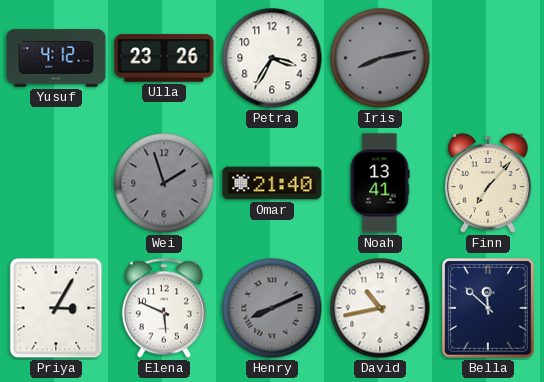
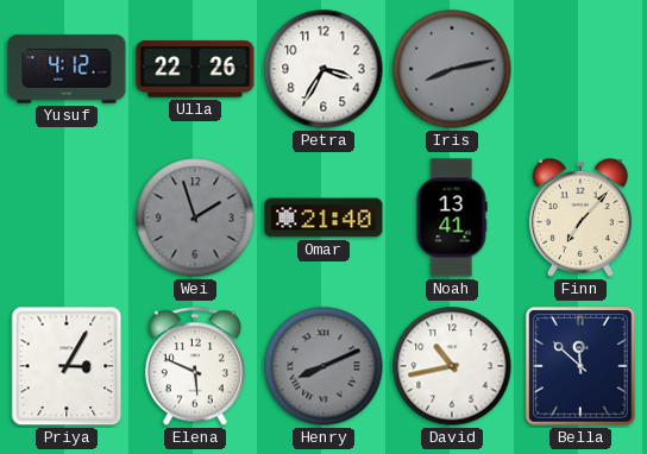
Ulla: 23:26 -> 22:26
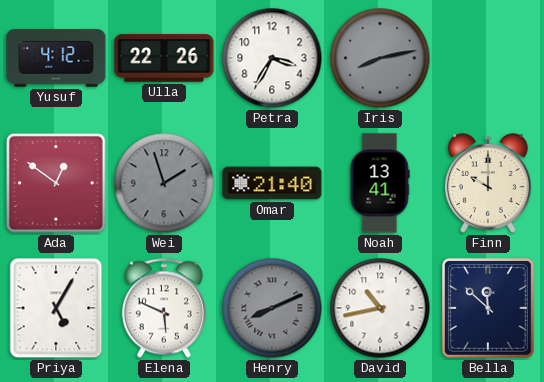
Ada: none -> 12:51
Finn: 7:07 -> 10:00
Priya: 3:05 -> 5:05
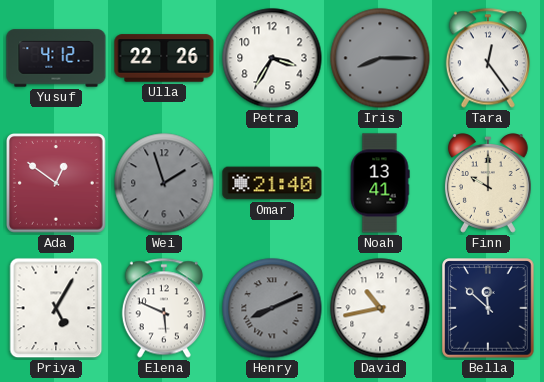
Iris: 8:13 -> 8:15
Tara: none -> 12:24
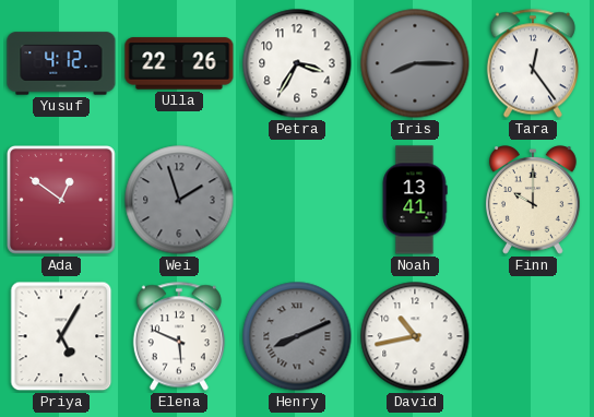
Omar: 21:40 -> none
Bella: 11:52 -> none
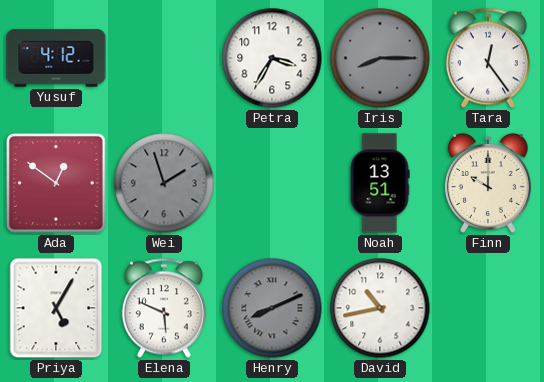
Ulla: 22:26 -> none
Noah: 13:41 -> 13:51
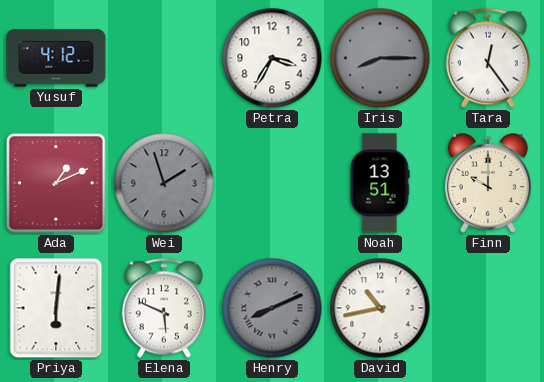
Ada: 12:51 -> 1:11
Priya: 5:05 -> 6:01
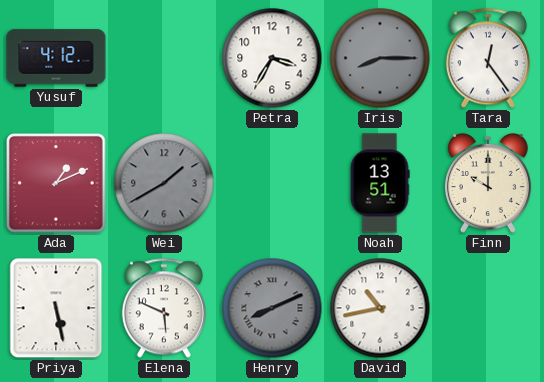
Wei: 1:57 -> 1:40
Priya: 6:01 -> 5:28
